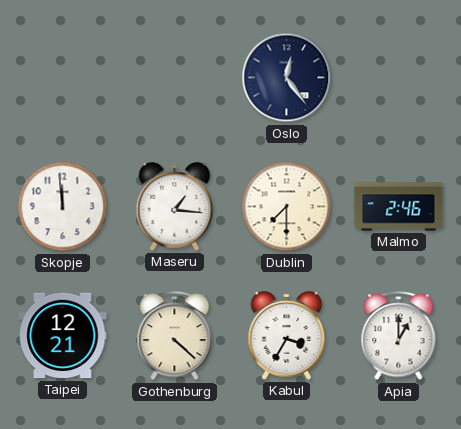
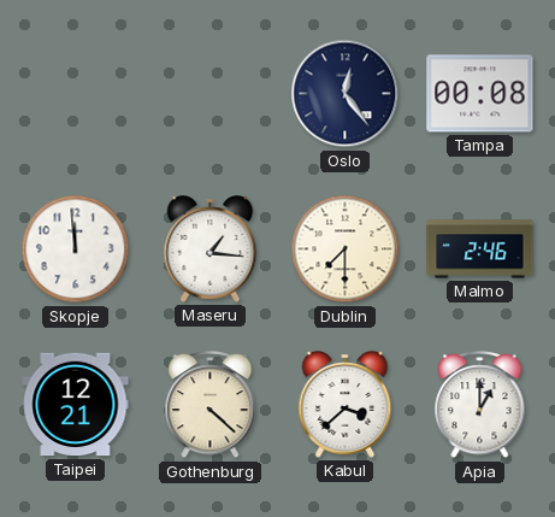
Tampa: none -> 00:08
Kabul: 3:35 -> 3:38
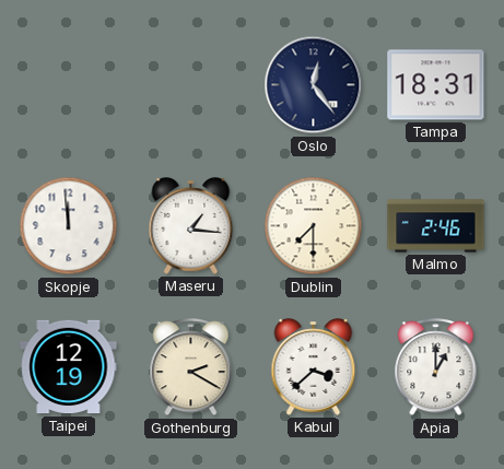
Tampa: 00:08 -> 18:31
Taipei: 12:21 -> 12:19
Gothenburg: 4:22 -> 2:20
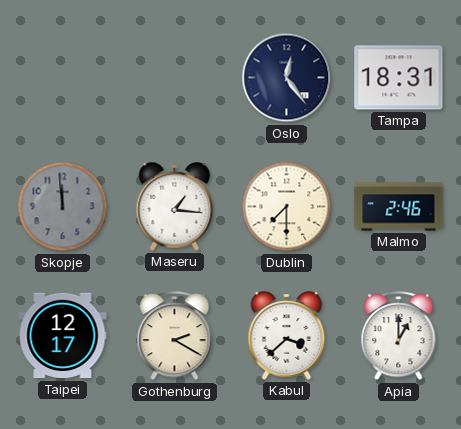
Skopje dial: white -> grey
Taipei: 12:19 -> 12:17
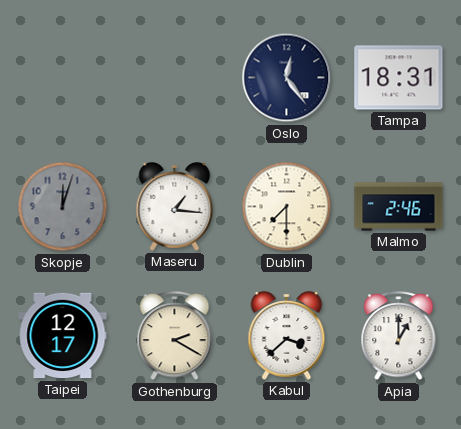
Skopje: 11:59 -> 12:03
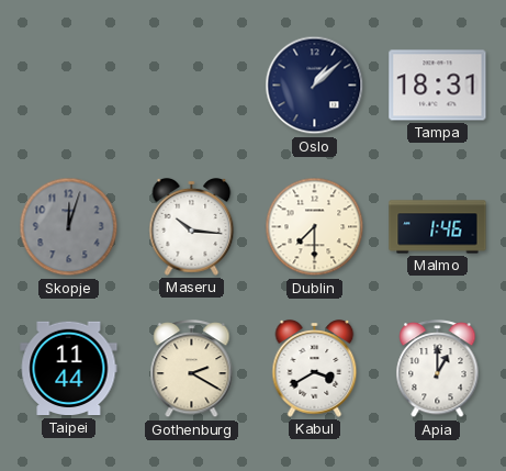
Oslo: 12:24 -> 1:08
Maseru: 1:16 -> 10:16
Malmo: 2:46 -> 1:46
Taipei: 12:17 -> 11:44
Kabul: 3:38 -> 3:40
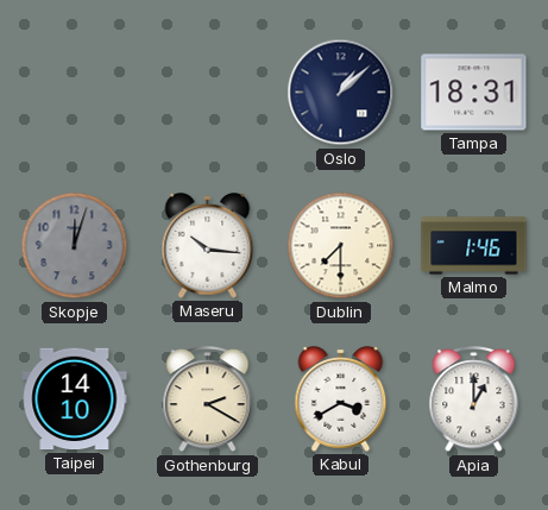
Taipei: 11:44 -> 14:10
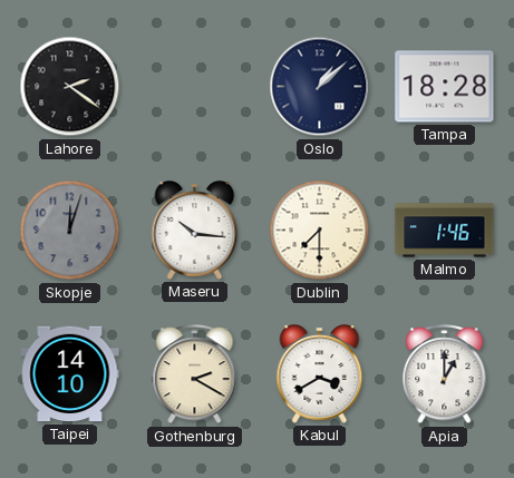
Lahore: none -> 2:21
Tampa: 18:31 -> 18:28
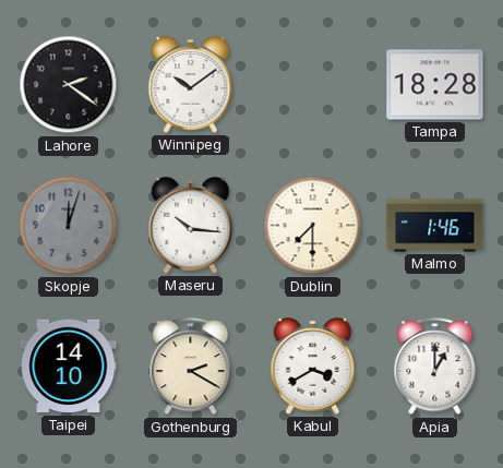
Winnipeg: none -> 10:09
Oslo: 1:08 -> none
